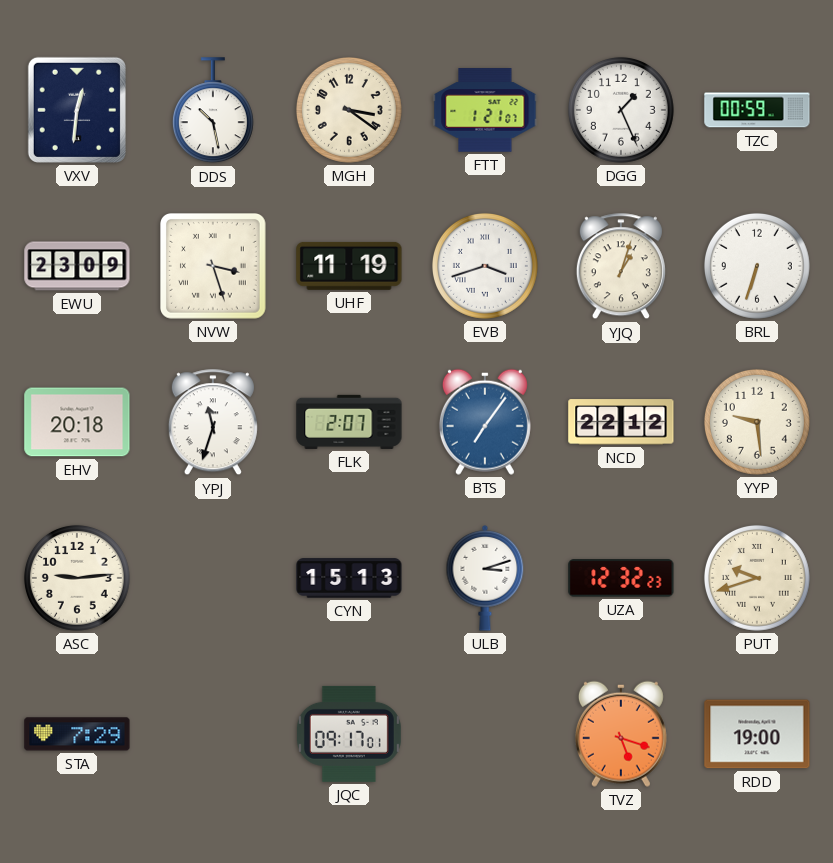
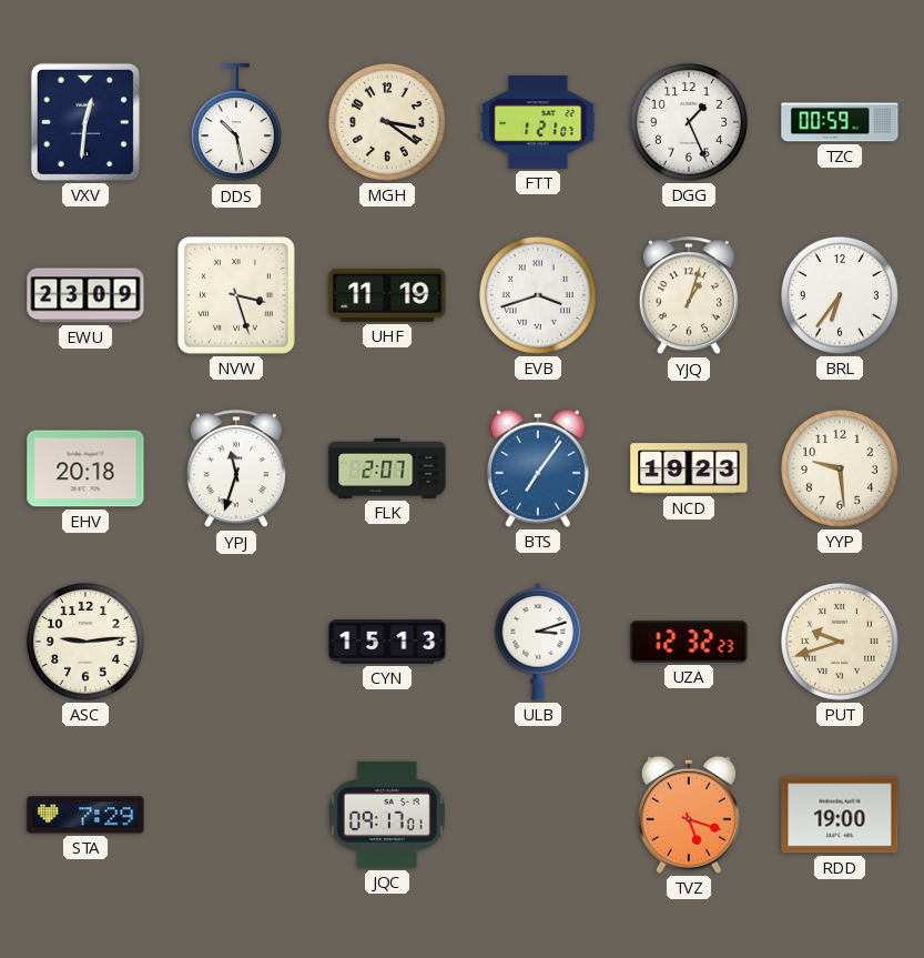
BRL: 6:33 -> 6:36
NCD: 22:12 -> 19:23
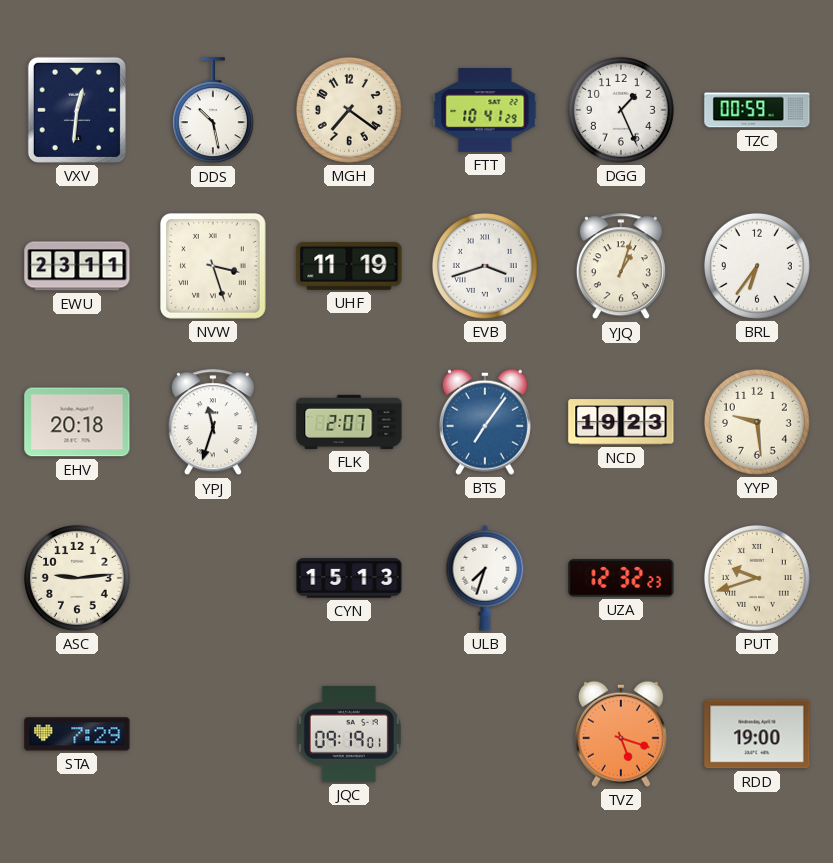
MGH: 3:21 -> 7:21
FTT: 1:21 -> 10:41
EWU: 23:09 -> 23:11
ULB: 3:12 -> 7:33
JQC: 09:17 -> 09:19
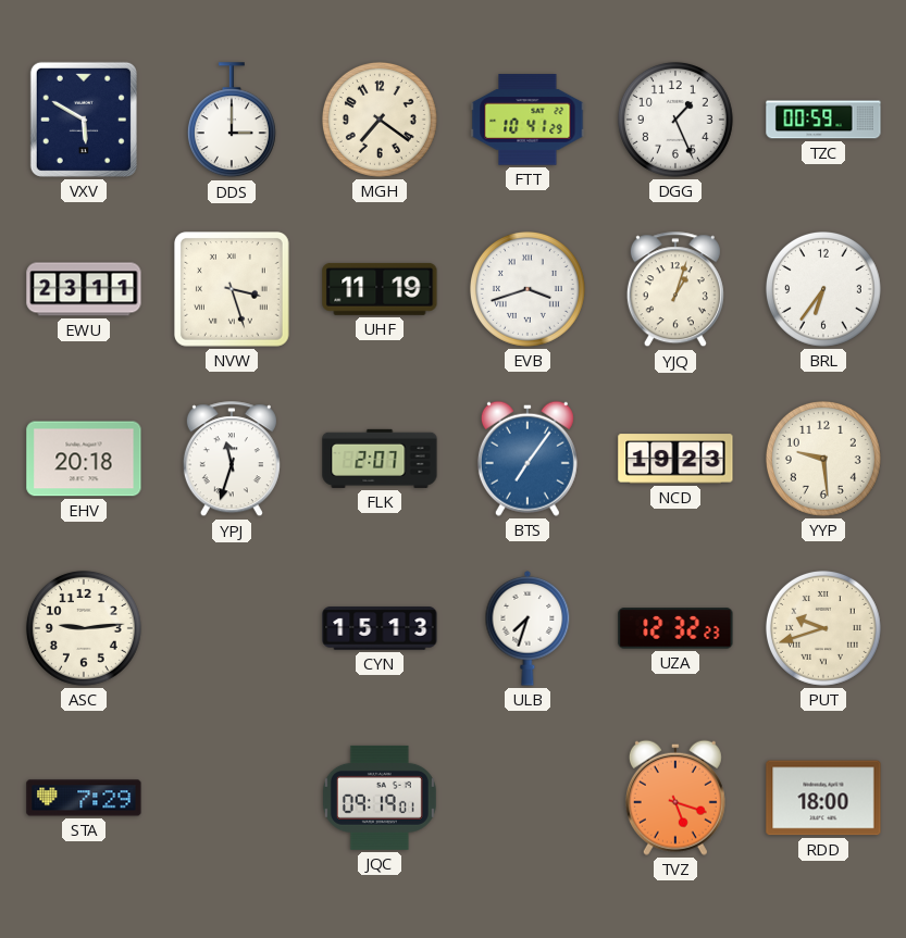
VXV: 12:31 -> 5:50
DDS: 10:28 -> 3:00
RDD: 19:00 -> 18:00
